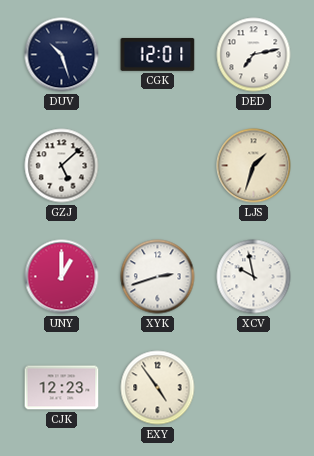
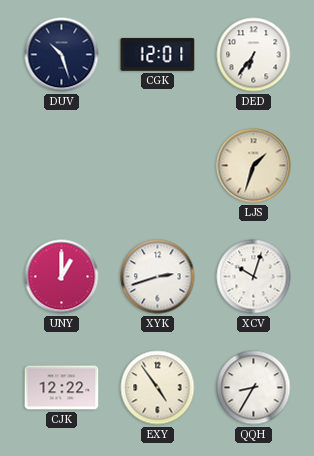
DED: 7:13 -> 6:36
GZJ: 5:08 -> none
XCV: 9:58 -> 10:03
CJK: 12:23 -> 12:22
QQH: none -> 8:35
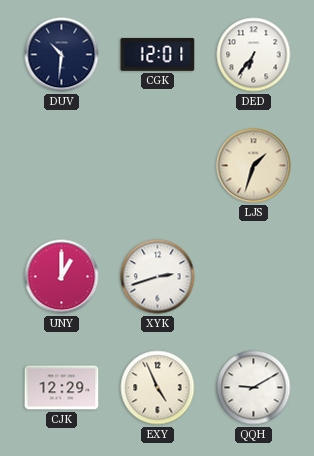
DUV: 10:27 -> 10:31
XCV: 10:03 -> none
CJK: 12:22 -> 12:29
EXY: 4:54 -> 4:56
QQH: 8:35 -> 9:10
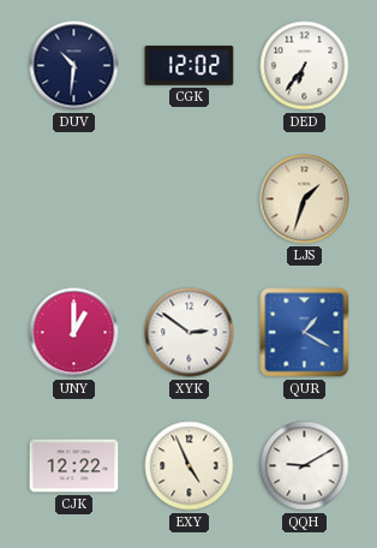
CGK: 12:01 -> 12:02
XYK: 2:42 -> 2:51
QUR: none -> 1:20
CJK: 12:29 -> 12:22
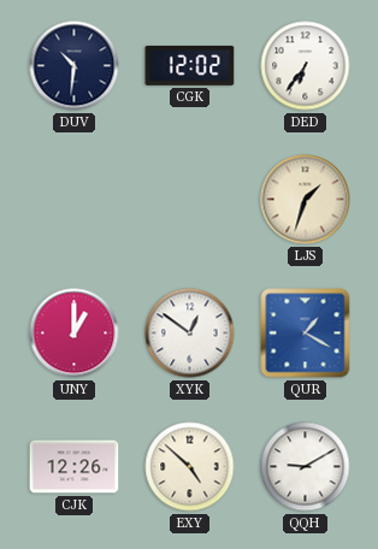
XYK: 2:51 -> 12:51
CJK: 12:22 -> 12:26
EXY: 4:56 -> 4:52
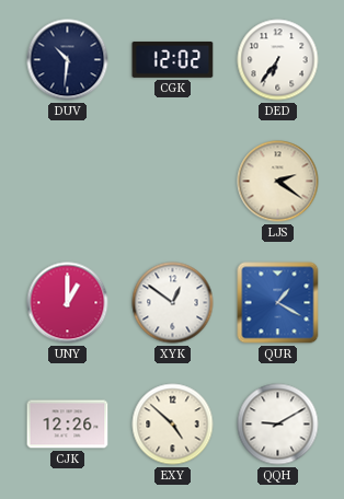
LJS: 1:33 -> 2:21
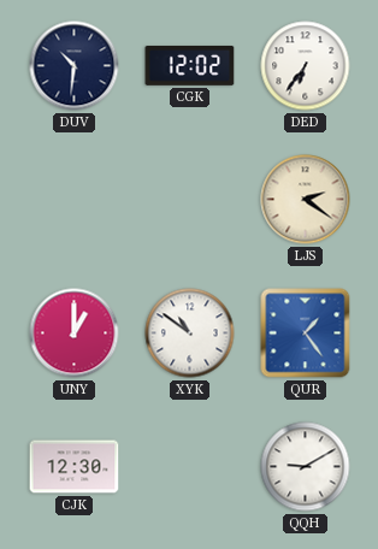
XYK: 12:51 -> 10:51
QUR: 1:20 -> 1:24
CJK: 12:26 -> 12:30
EXY: 4:52 -> none
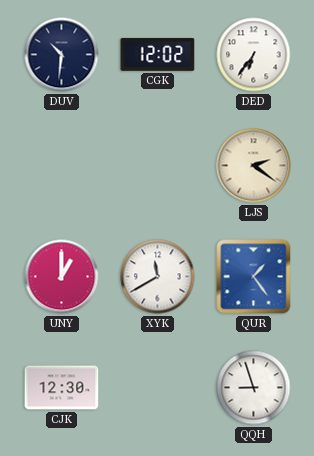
XYK: 10:51 -> 11:40
QQH: 9:10 -> 8:57
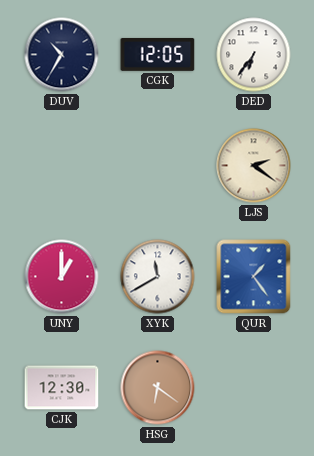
DUV: 10:31 -> 10:35
CGK: 12:02 -> 12:05
HSG: none -> 6:21
QQH: 8:57 -> none
